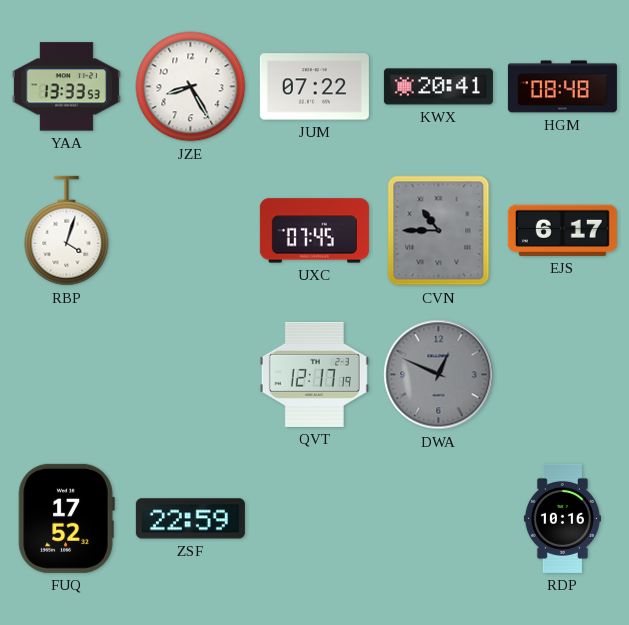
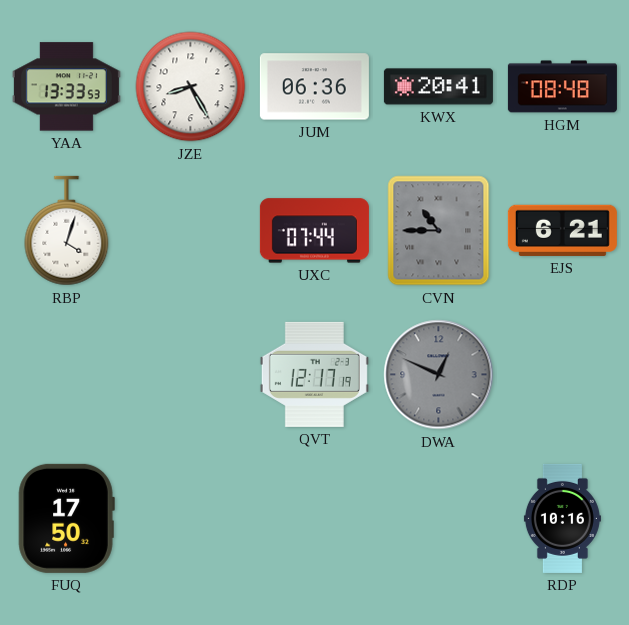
JUM: 07:22 -> 06:36
UXC: 07:45 -> 07:44
EJS: 6:17 -> 6:21
FUQ: 17:52 -> 17:50
ZSF: 22:59 -> none
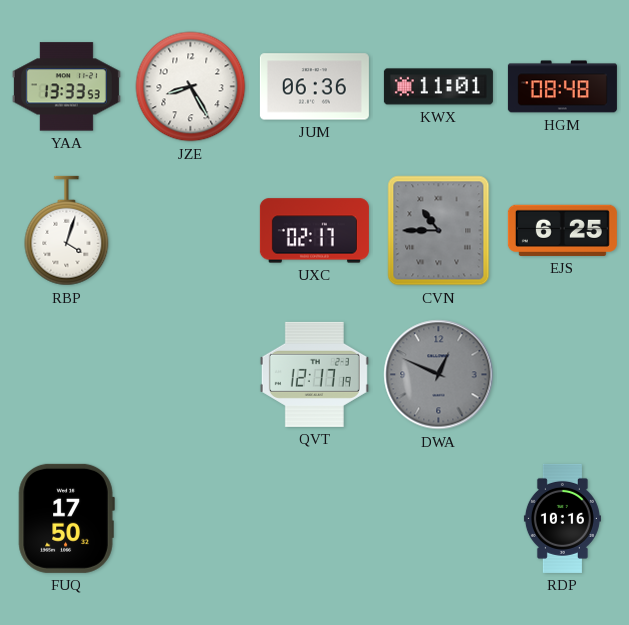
KWX: 20:41 -> 11:01
UXC: 07:44 -> 02:17
EJS: 6:21 -> 6:25
